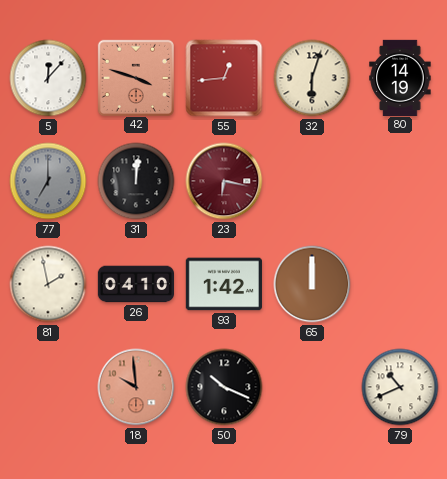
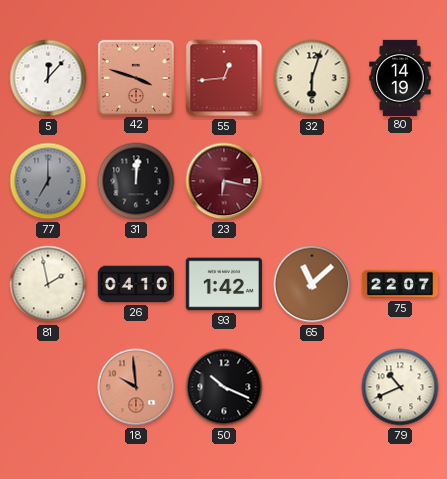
65: 12:00 -> 11:08
75: none -> 22:07
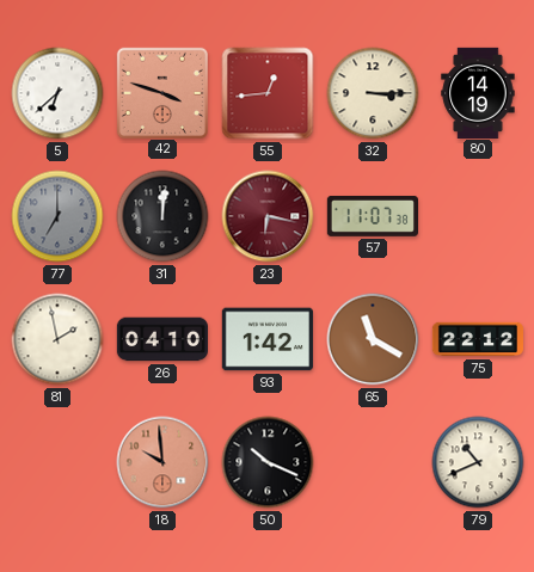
5: 12:07 -> 6:38
32: 6:03 -> 3:15
57: none -> 11:07
65: 11:08 -> 11:20
75: 22:07 -> 22:12
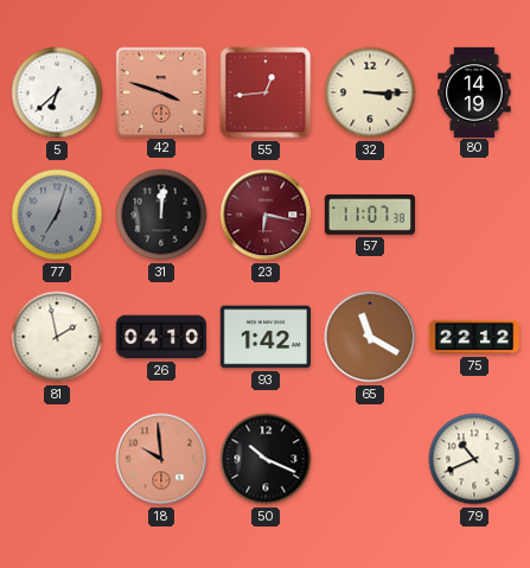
77: 7:00 -> 7:03
